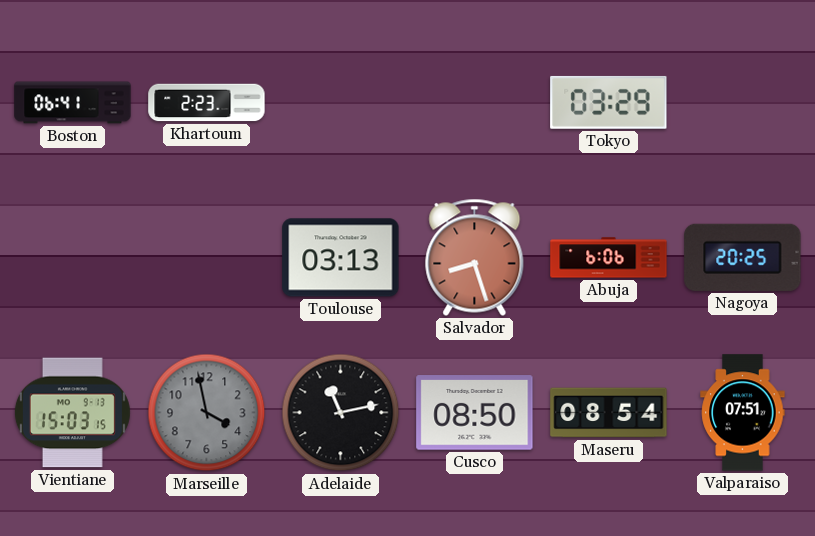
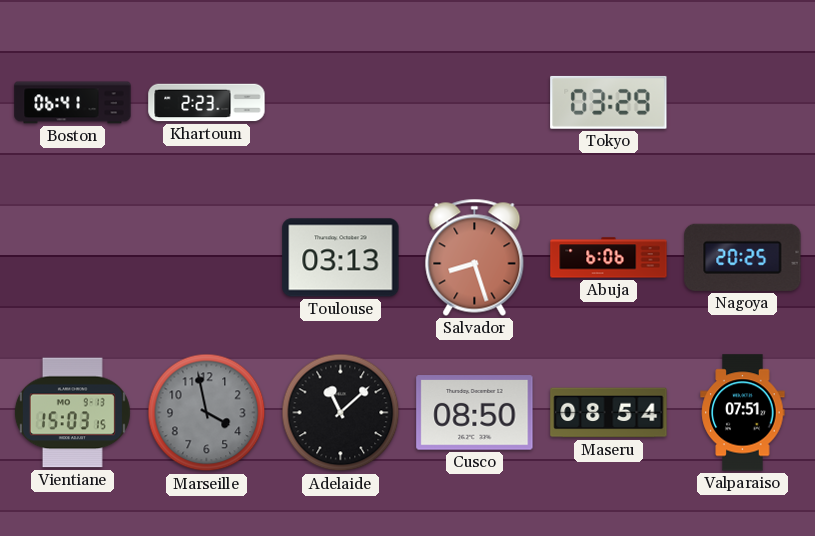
Adelaide: 11:13 -> 11:08
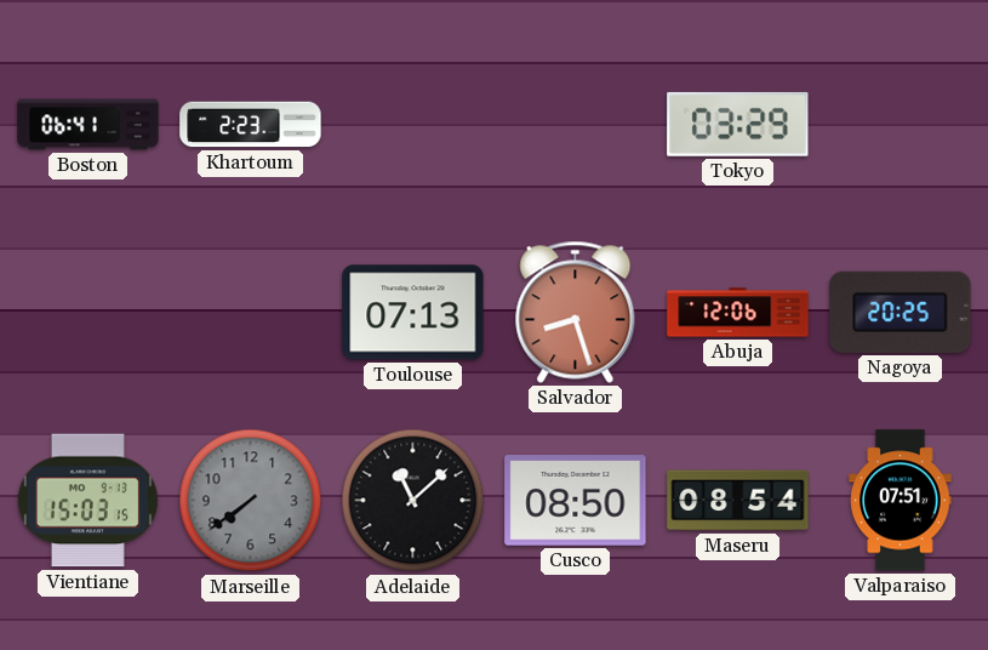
Toulouse: 03:13 -> 07:13
Abuja: 6:06 -> 12:06
Marseille: 3:58 -> 7:39
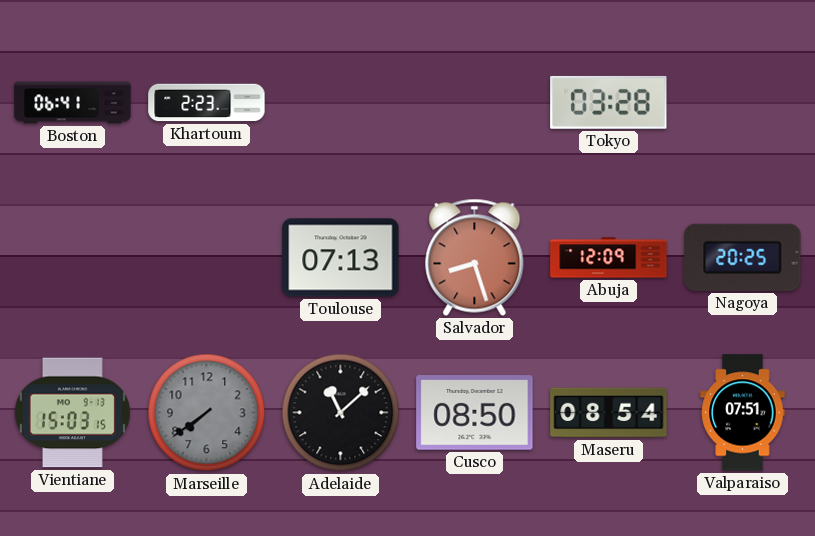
Tokyo: 03:29 -> 03:28
Abuja: 12:06 -> 12:09
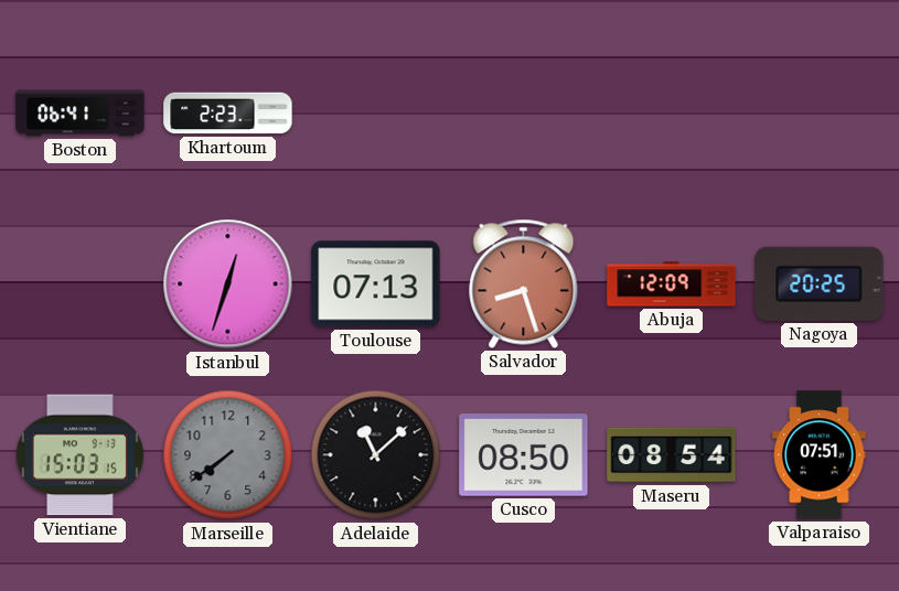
Tokyo: 03:28 -> none
Istanbul: none -> 12:33
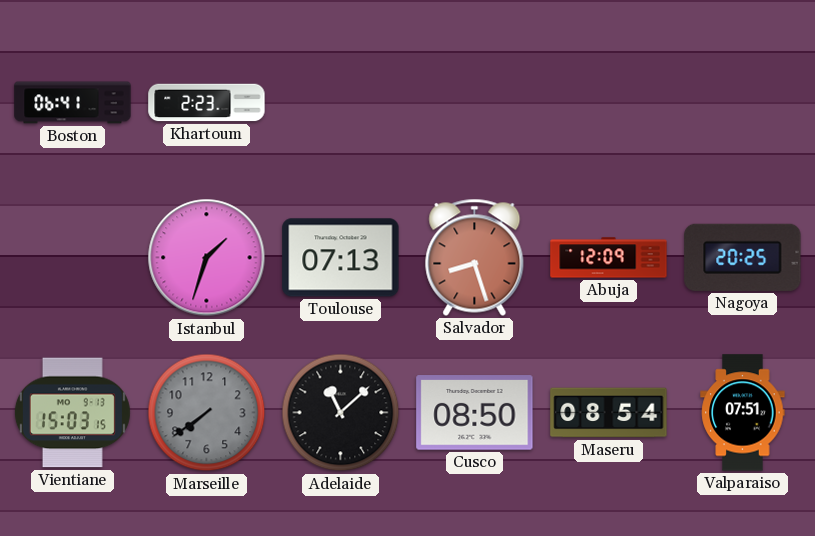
Istanbul: 12:33 -> 1:33
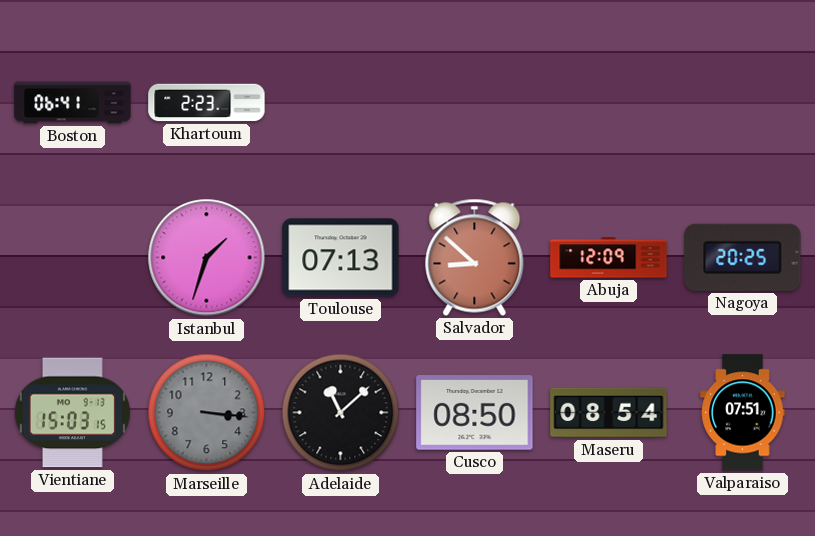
Salvador: 8:27 -> 8:52
Marseille: 7:39 -> 3:16
